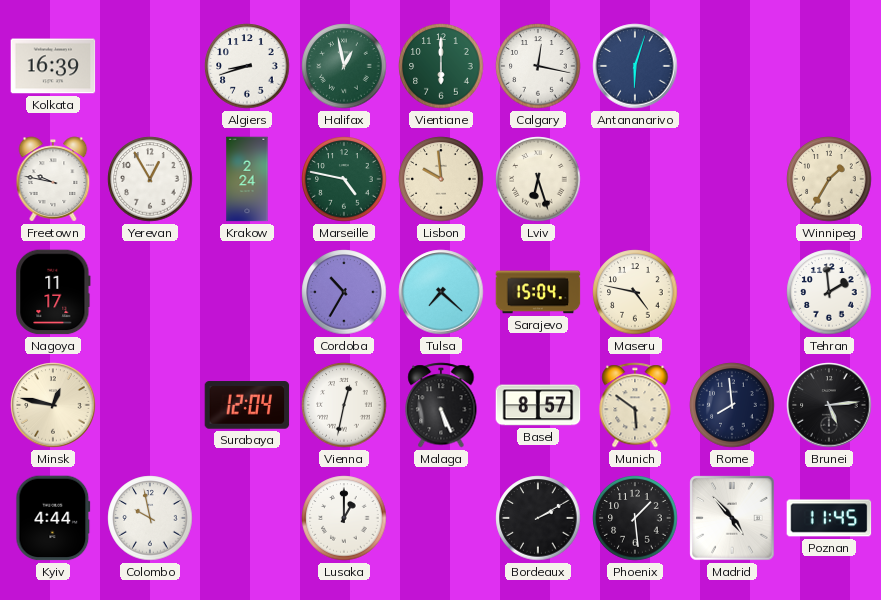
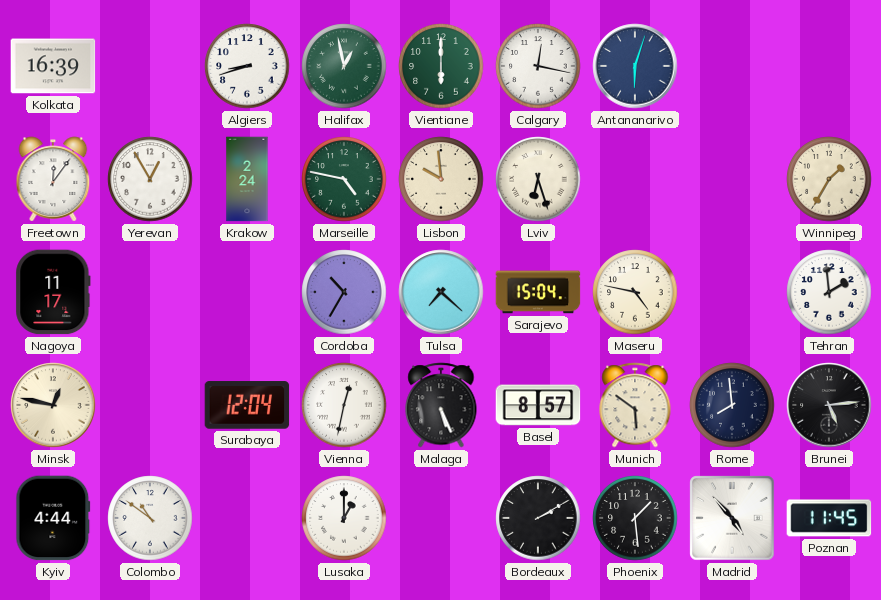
Freetown: 9:47 -> 12:06
Colombo: 9:58 -> 10:51
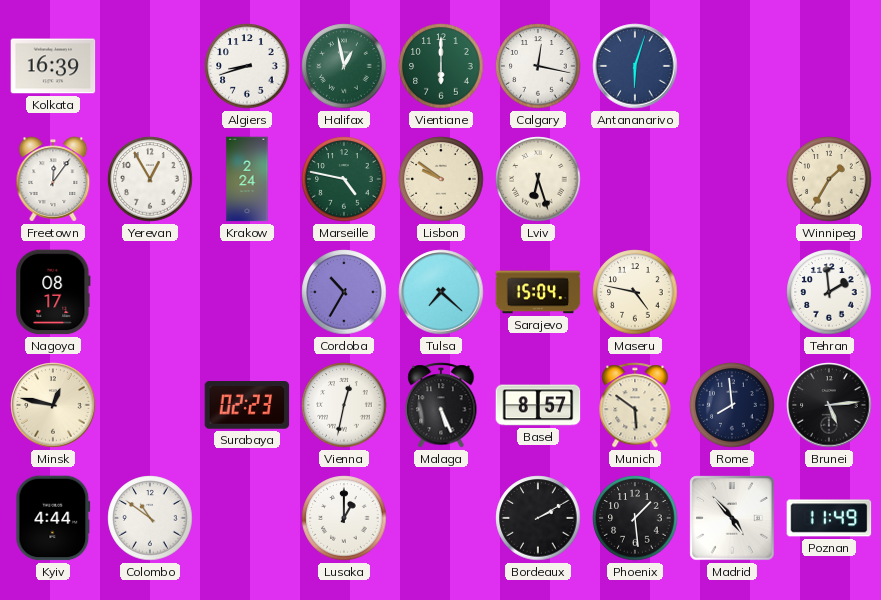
Lisbon: 9:59 -> 9:51
Nagoya: 11:17 -> 08:17
Surabaya: 12:04 -> 02:23
Poznan: 11:45 -> 11:49
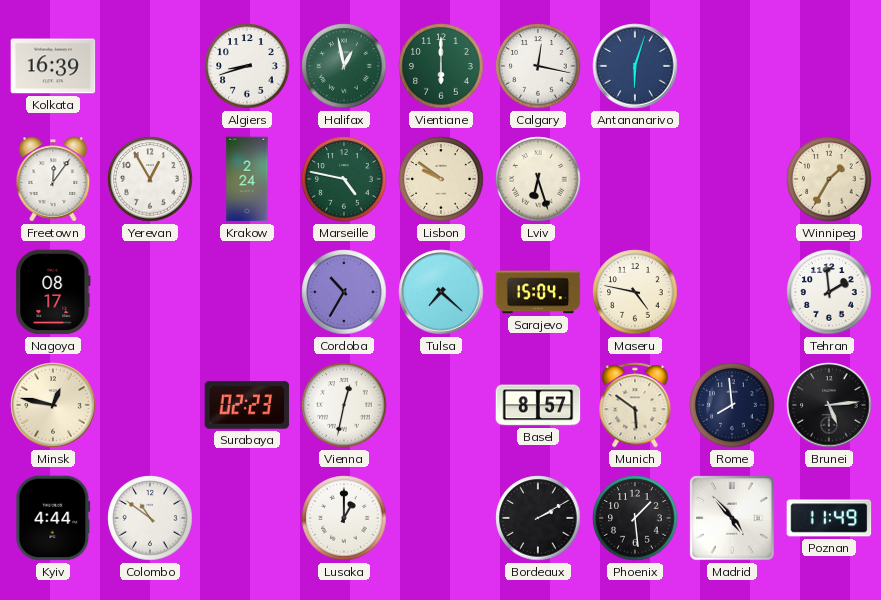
Malaga: 5:26 -> none
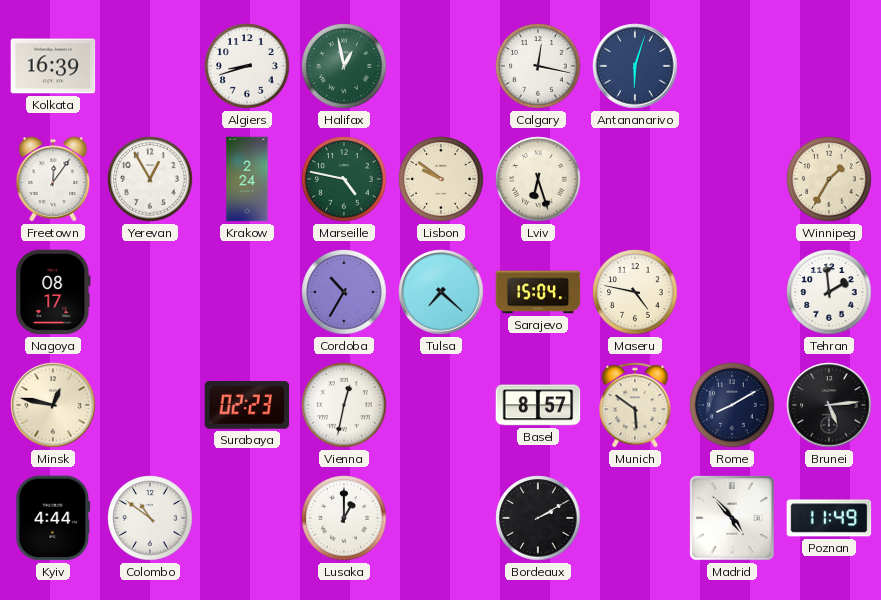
Vientiane: 6:00 -> none
Rome: 7:59 -> 8:10
Phoenix: 1:29 -> none
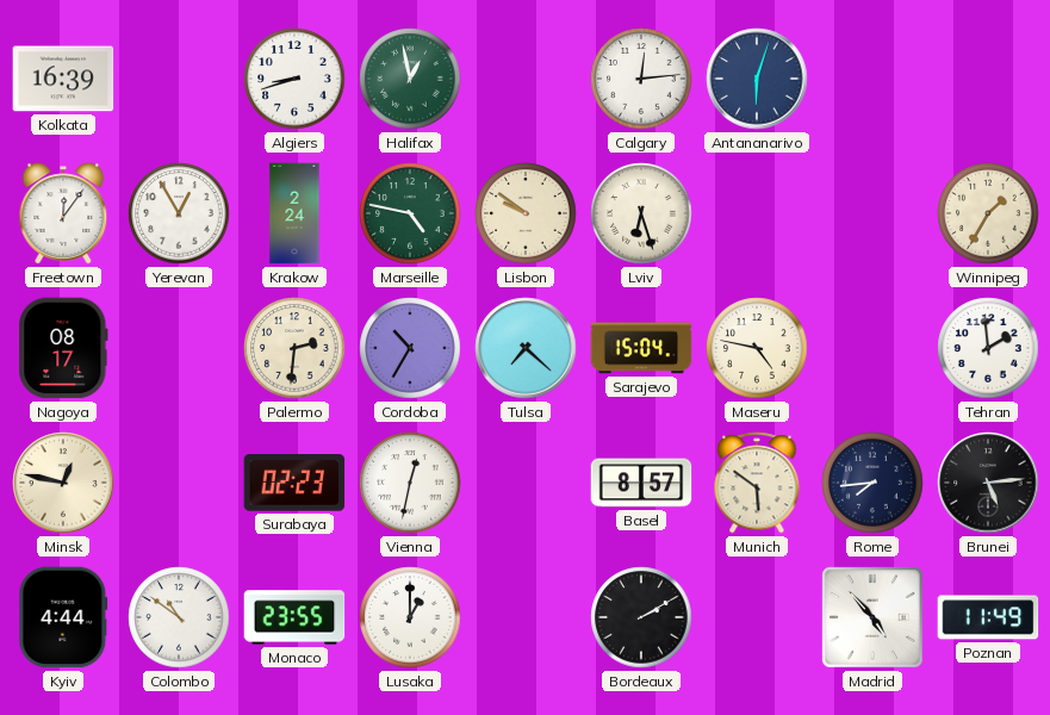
Calgary: 12:17 -> 12:14
Palermo: none -> 2:31
Rome: 8:10 -> 7:44
Monaco: none -> 23:55
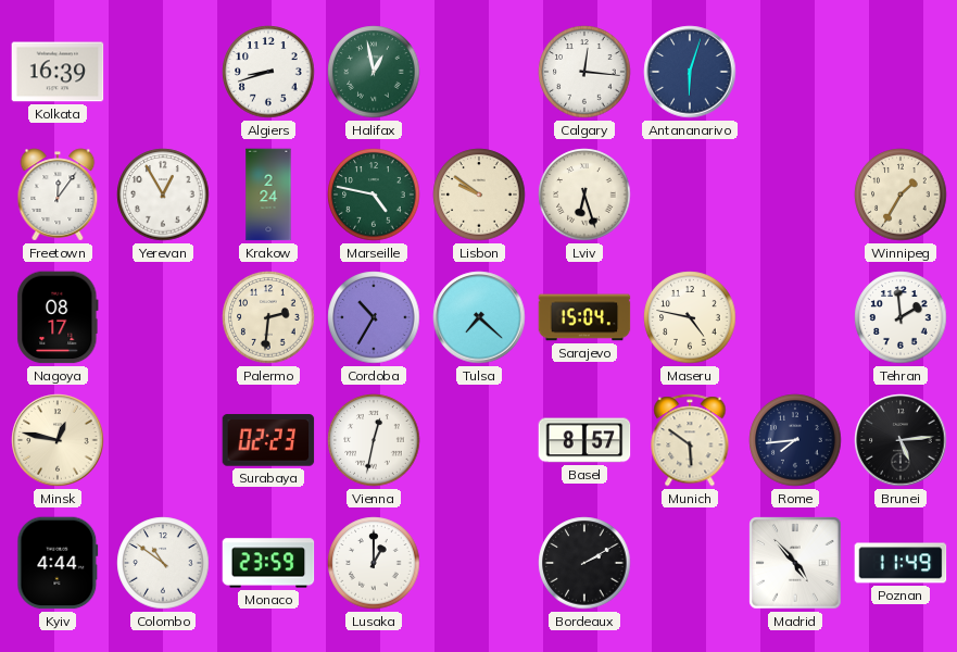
Calgary: 12:14 -> 12:16
Monaco: 23:55 -> 23:59
